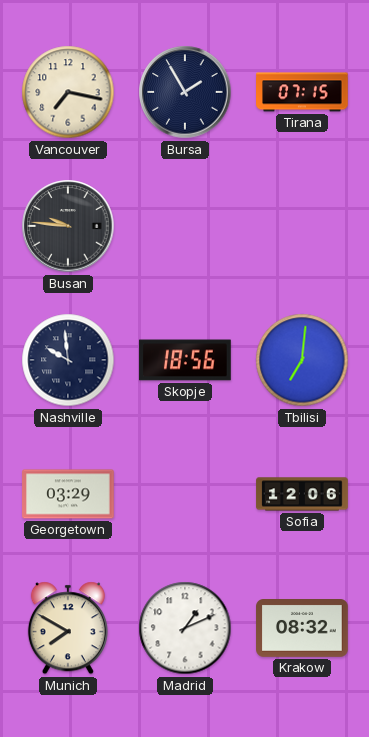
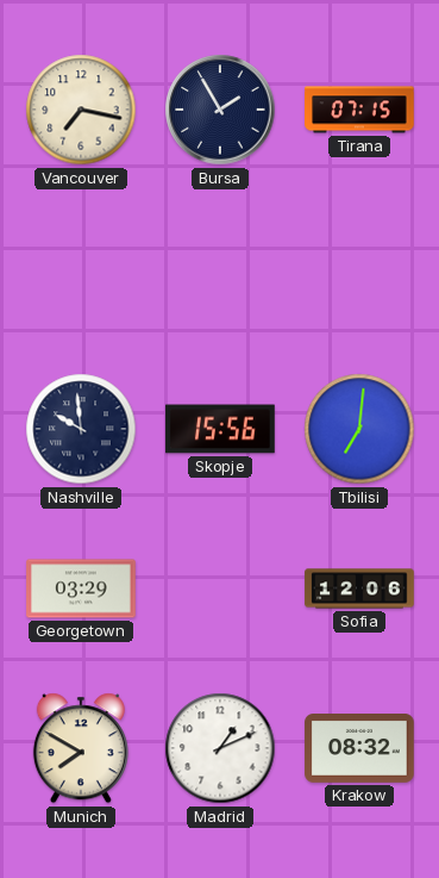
Busan: 9:46 -> none
Skopje: 18:56 -> 15:56
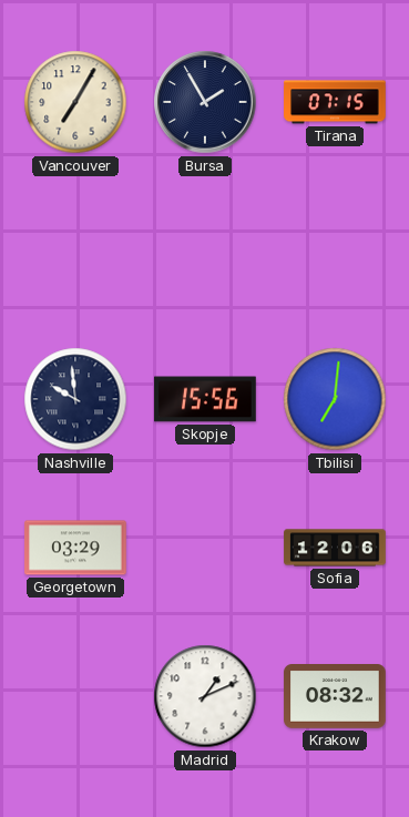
Vancouver: 7:17 -> 7:05
Munich: 7:50 -> none
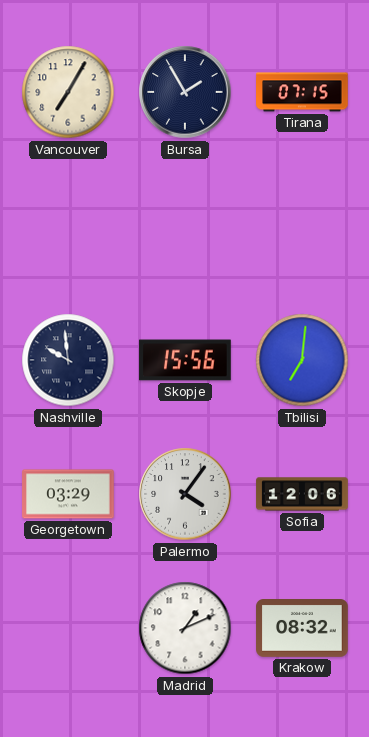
Palermo: none -> 4:06
